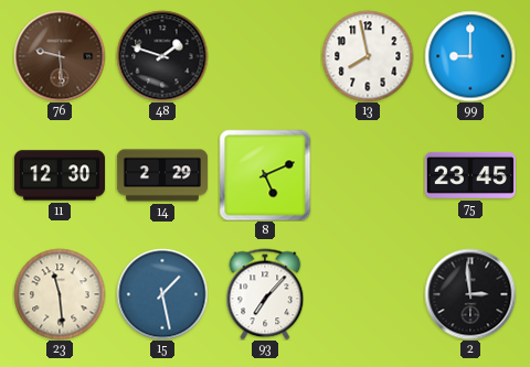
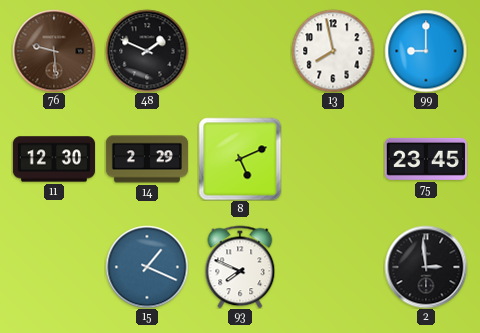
48: 1:48 -> 1:49
23: 11:29 -> none
15: 1:28 -> 1:19
93: 7:07 -> 7:49
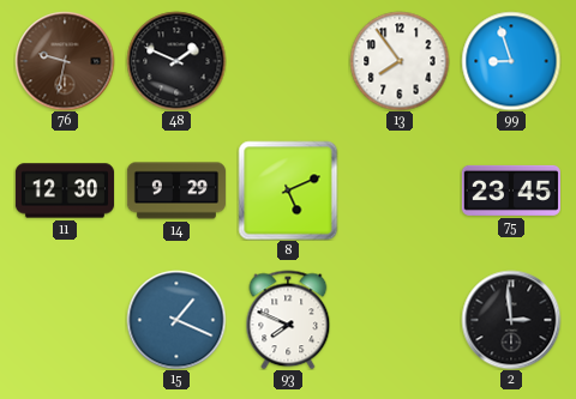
76: 9:29 -> 9:32
13: 7:58 -> 7:54
99: 9:00 -> 8:57
14: 2:29 -> 9:29
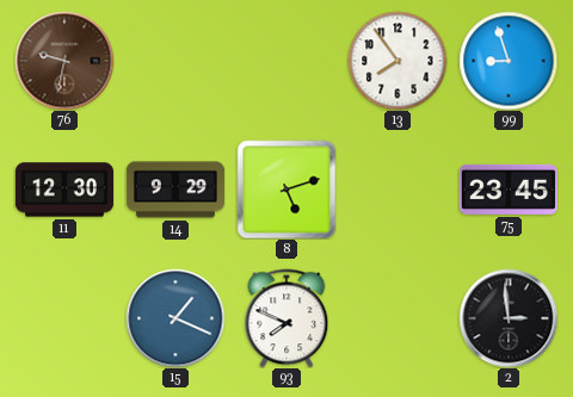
48: 1:49 -> none
8: 5:11 -> 5:12
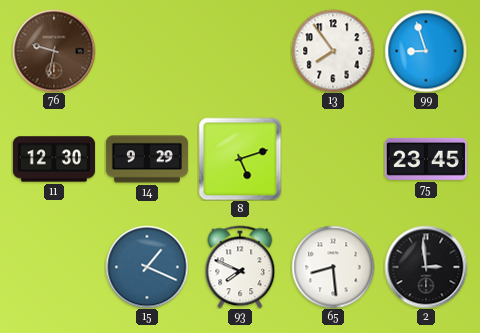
65: none -> 8:29
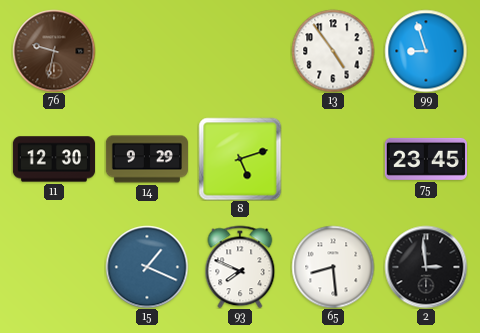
13: 7:54 -> 4:54
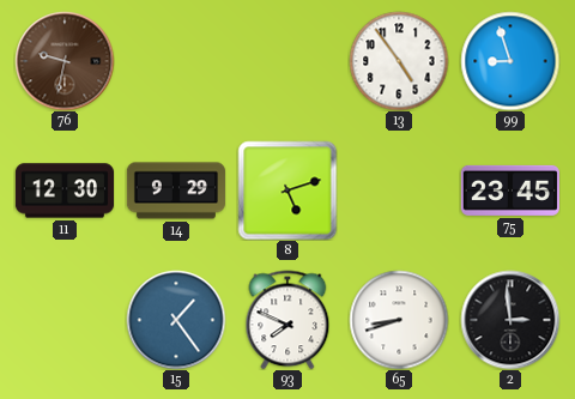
15: 1:19 -> 1:24
65: 8:29 -> 8:42
